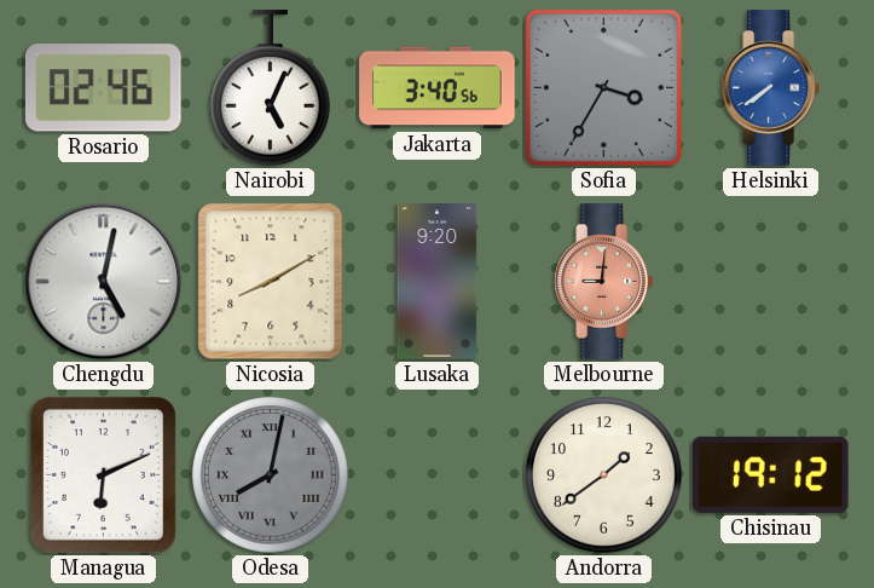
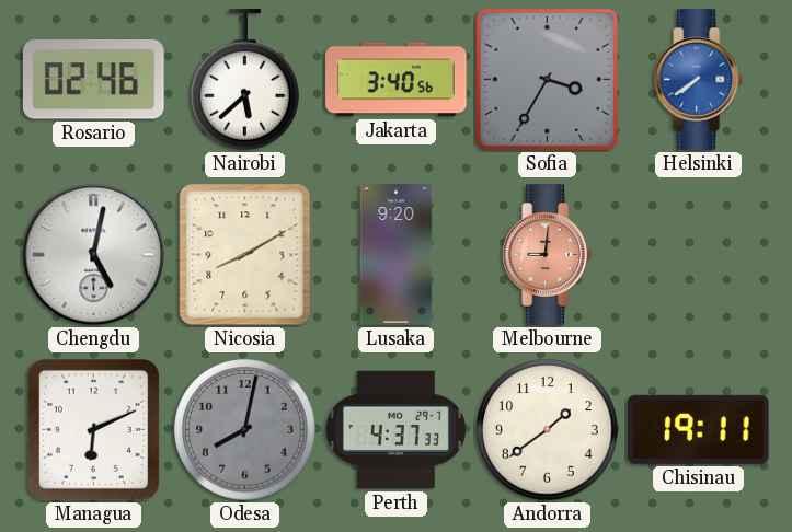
Nairobi: 5:04 -> 5:38
Odesa numerals: Roman -> Arabic
Perth: none -> 4:37
Chisinau: 19:12 -> 19:11
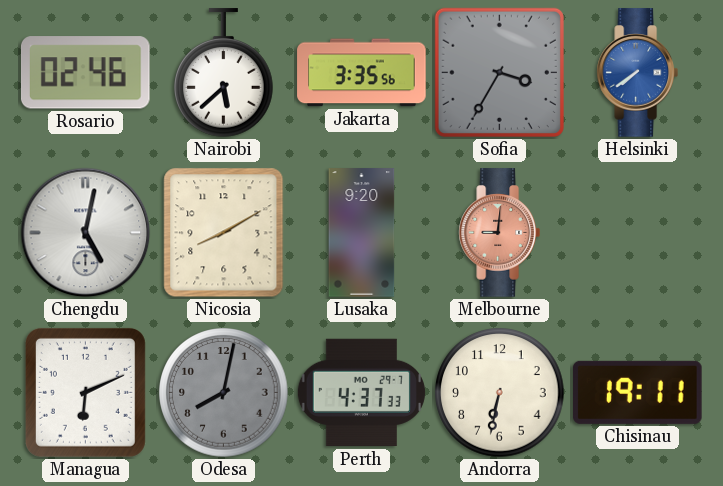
Jakarta: 3:40 -> 3:35
Andorra: 1:39 -> 6:32
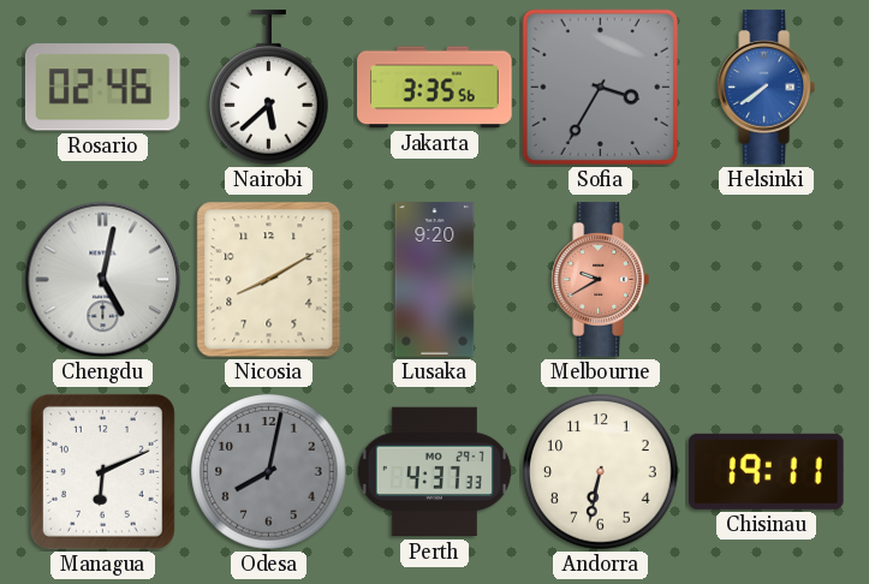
Melbourne: 9:01 -> 9:40
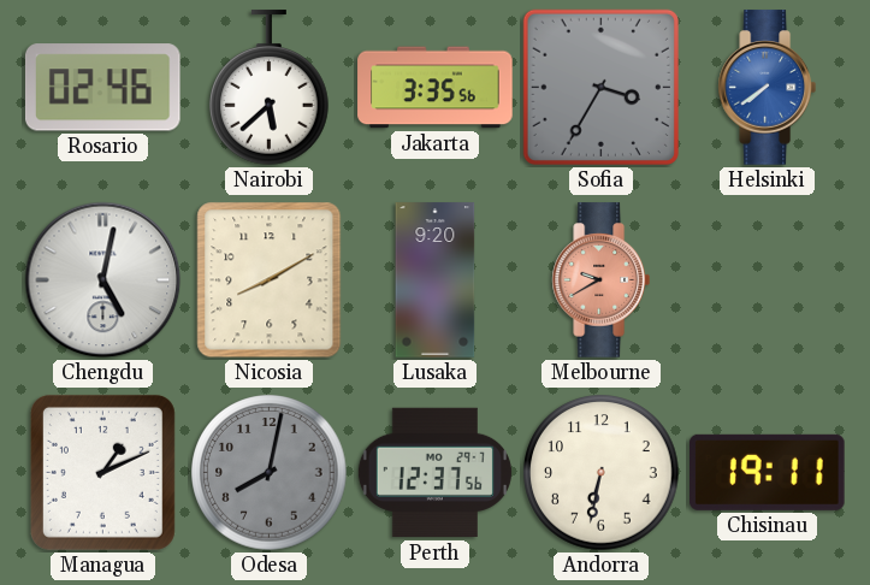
Managua: 6:11 -> 1:11
Perth: 4:37 -> 12:37
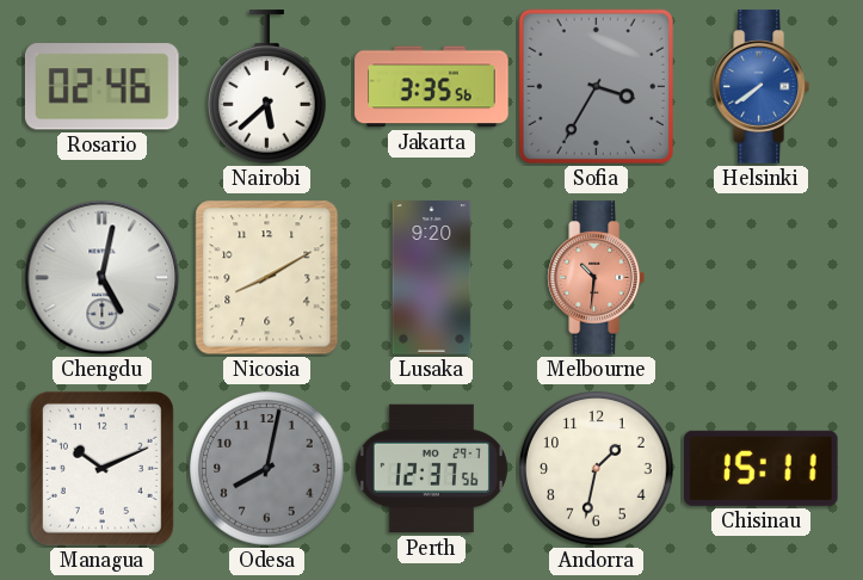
Melbourne: 9:40 -> 10:31
Managua: 1:11 -> 10:11
Andorra: 6:32 -> 1:32
Chisinau: 19:11 -> 15:11
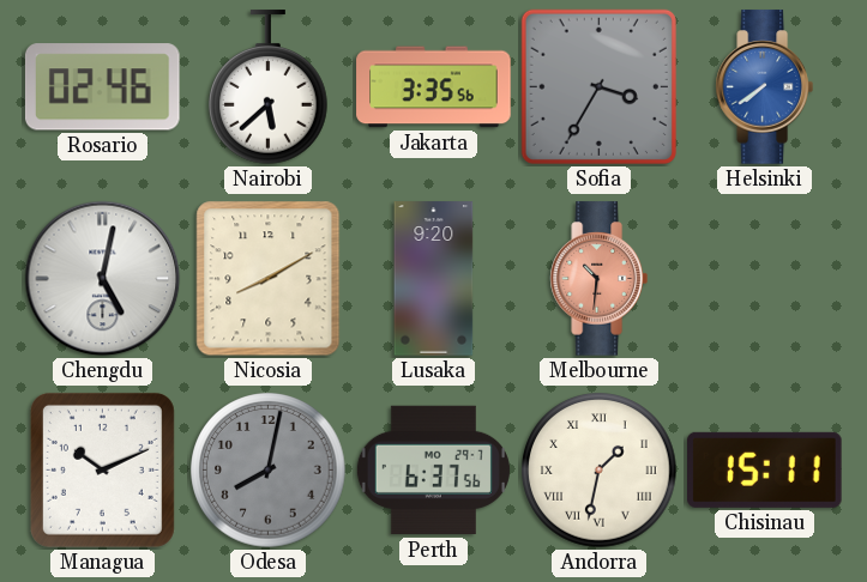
Perth: 12:37 -> 6:37
Andorra numerals: Arabic -> Roman
